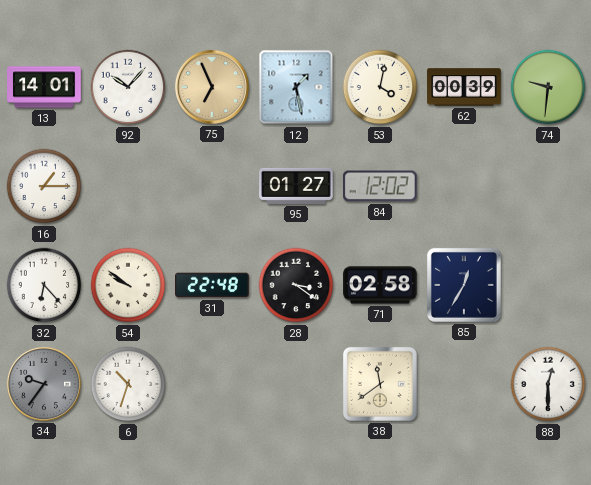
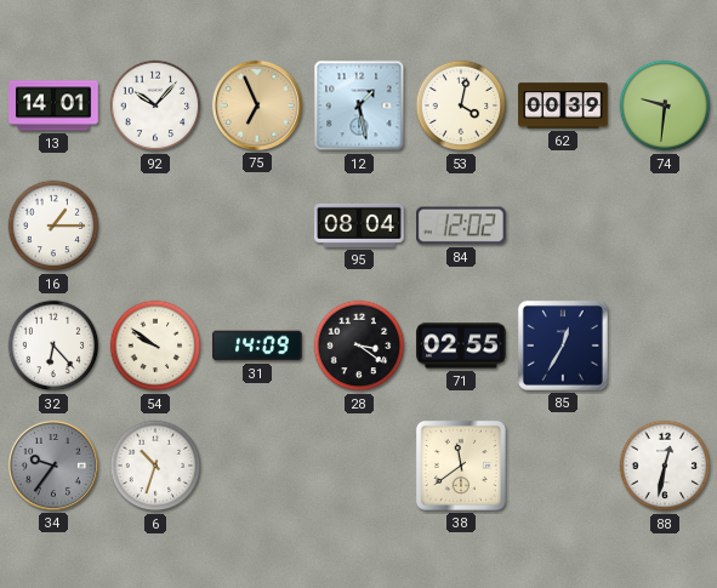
95: 01:27 -> 08:04
31: 22:48 -> 14:09
71: 02:58 -> 02:55
88: 12:30 -> 12:32
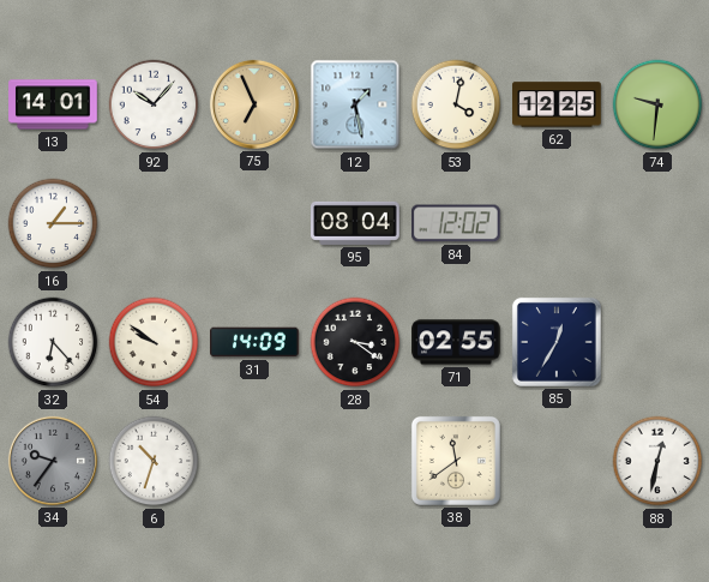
62: 00:39 -> 12:25
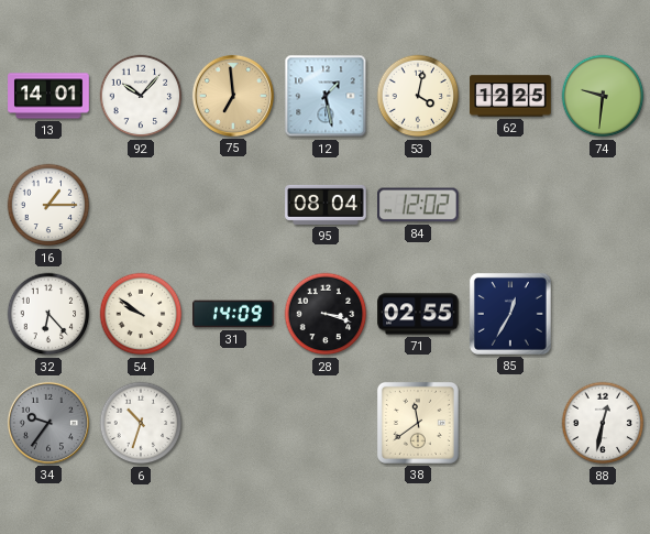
75: 6:56 -> 6:59
28: 3:21 -> 3:18
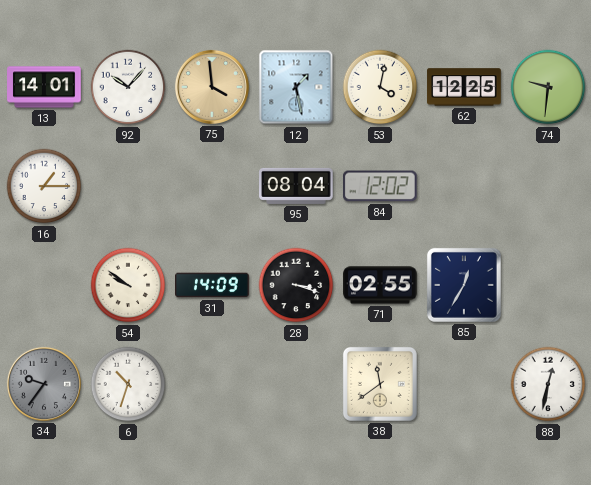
75: 6:59 -> 3:59
32: 6:23 -> none
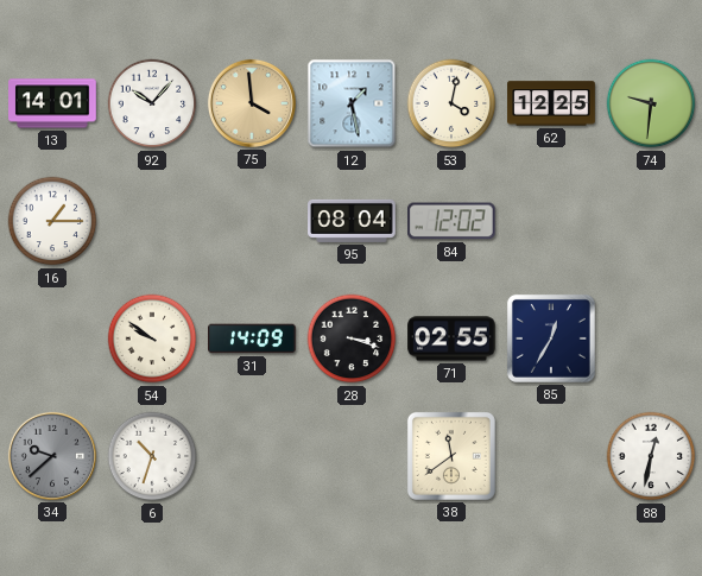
34: 9:36 -> 9:38
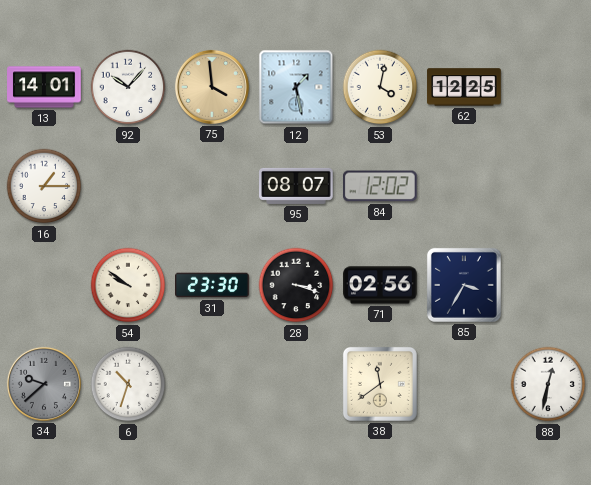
74: 9:31 -> none
95: 08:04 -> 08:07
31: 14:09 -> 23:30
71: 02:55 -> 02:56
85: 12:35 -> 3:35
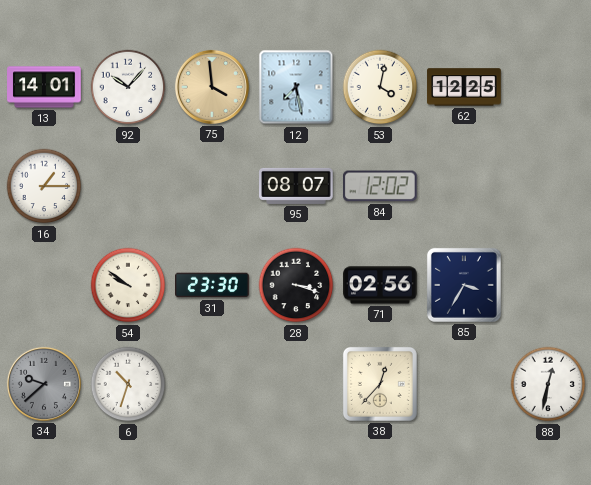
12: 1:28 -> 7:28
38: 11:39 -> 12:37
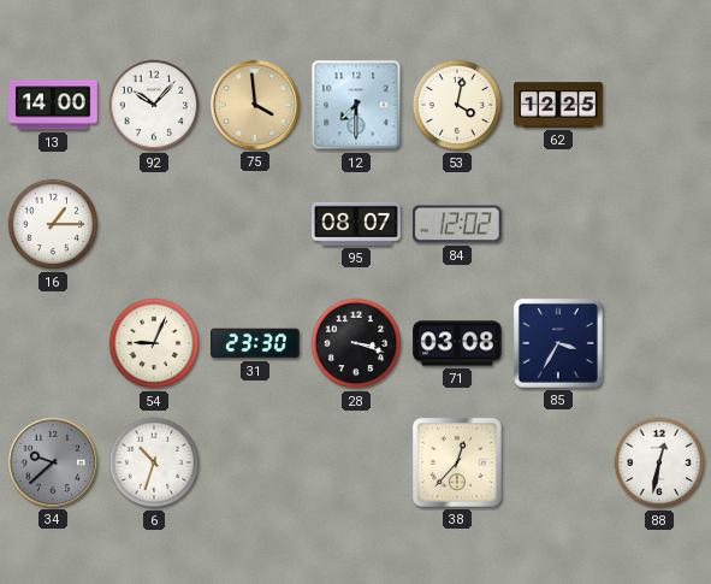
13: 14:01 -> 14:00
12: 7:28 -> 7:30
54: 9:51 -> 9:04
71: 02:56 -> 03:08
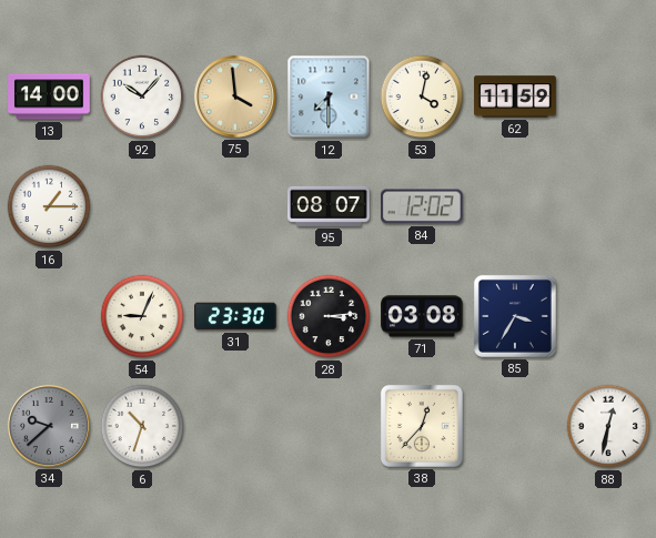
62: 12:25 -> 11:59
28: 3:18 -> 3:14
